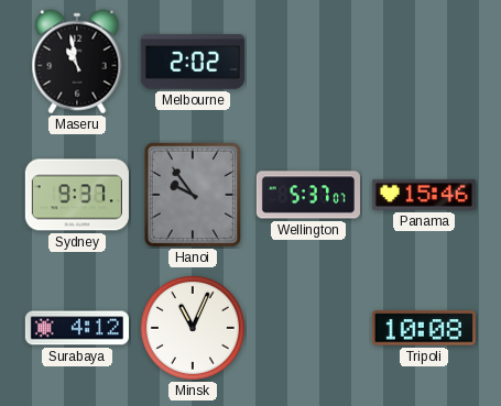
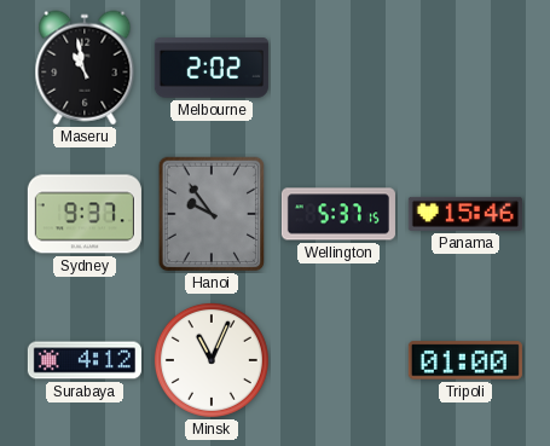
Wellington: 5:37:07 -> 5:37:15
Tripoli: 10:08 -> 01:00
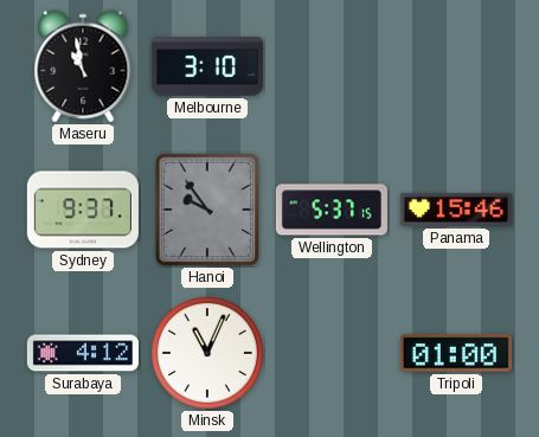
Melbourne: 2:02 -> 3:10
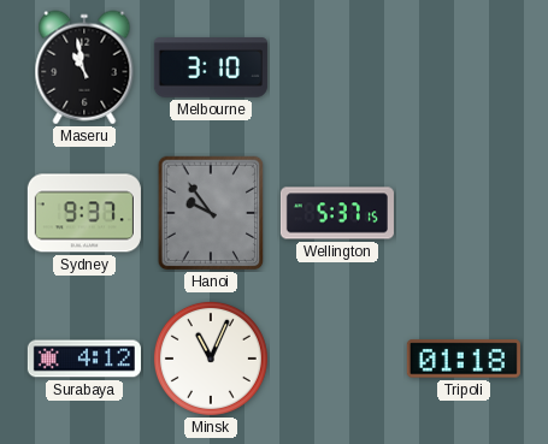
Panama: 15:46 -> none
Tripoli: 01:00 -> 01:18
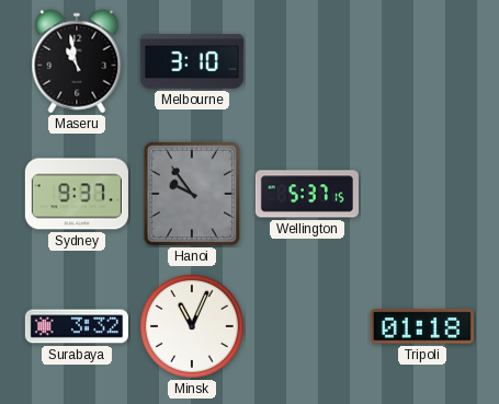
Surabaya: 4:12 -> 3:32
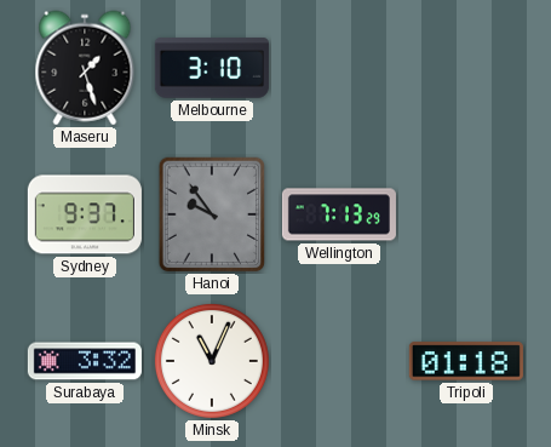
Maseru: 10:58 -> 1:27
Wellington: 5:37 -> 7:13
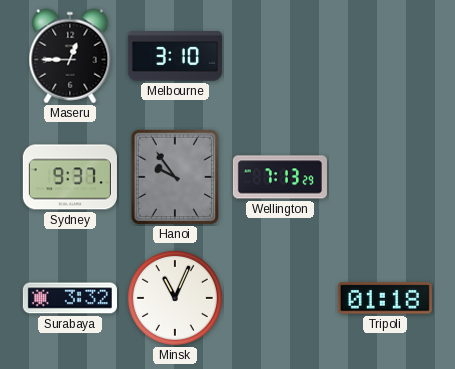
Maseru: 1:27 -> 12:45
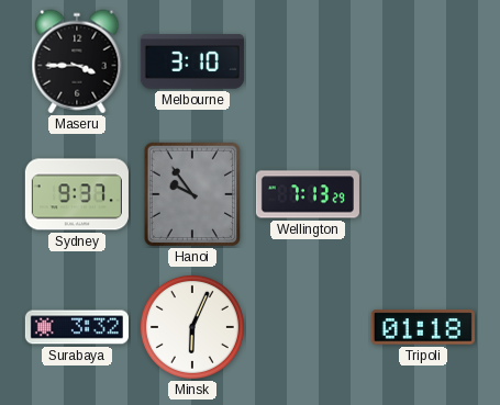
Maseru: 12:45 -> 3:45
Minsk: 11:04 -> 6:04
